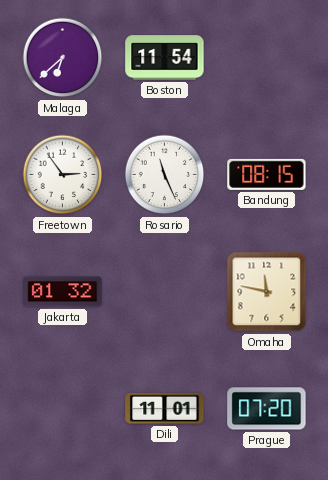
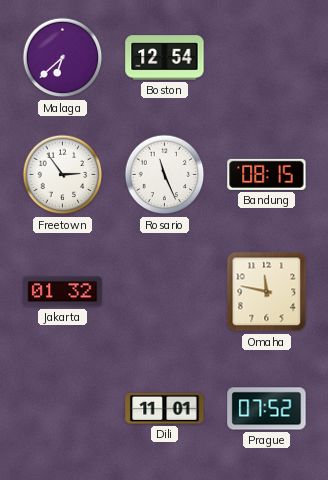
Boston: 11:54 -> 12:54
Prague: 07:20 -> 07:52
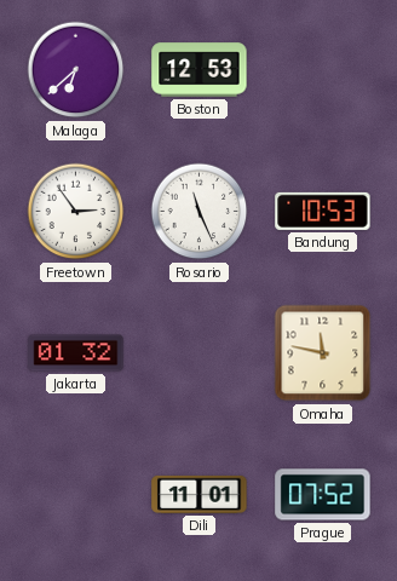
Boston: 12:54 -> 12:53
Bandung: 08:15 -> 10:53
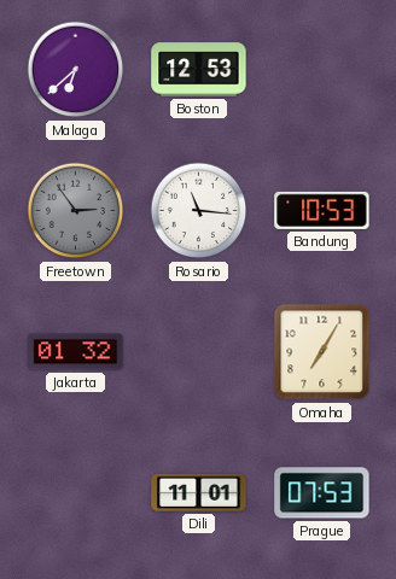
Freetown dial: white -> grey
Rosario: 11:26 -> 11:16
Omaha: 11:47 -> 7:05
Prague: 07:52 -> 07:53
